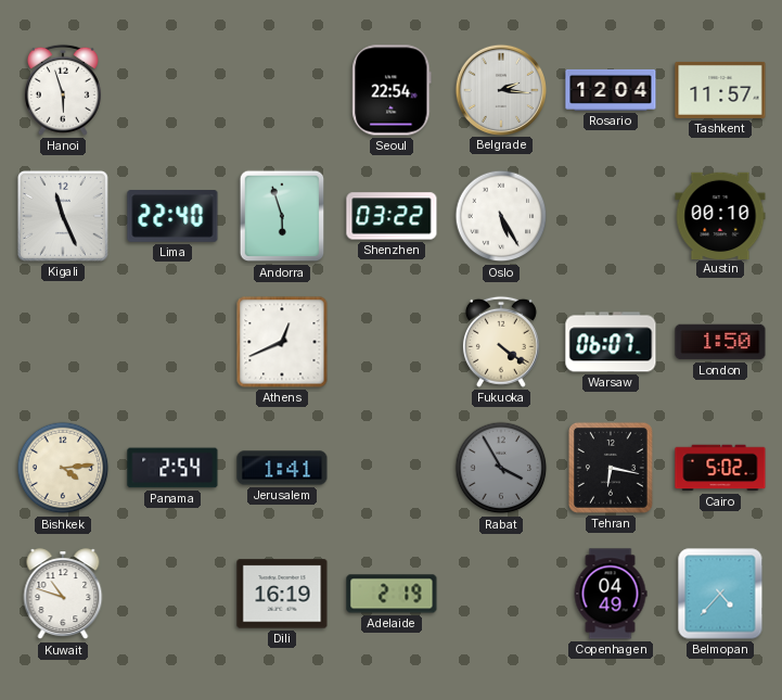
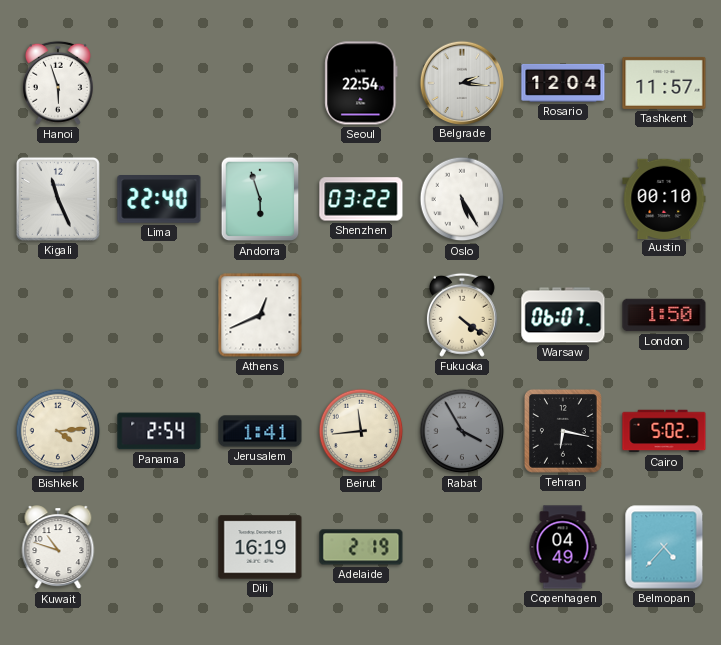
Beirut: none -> 11:44
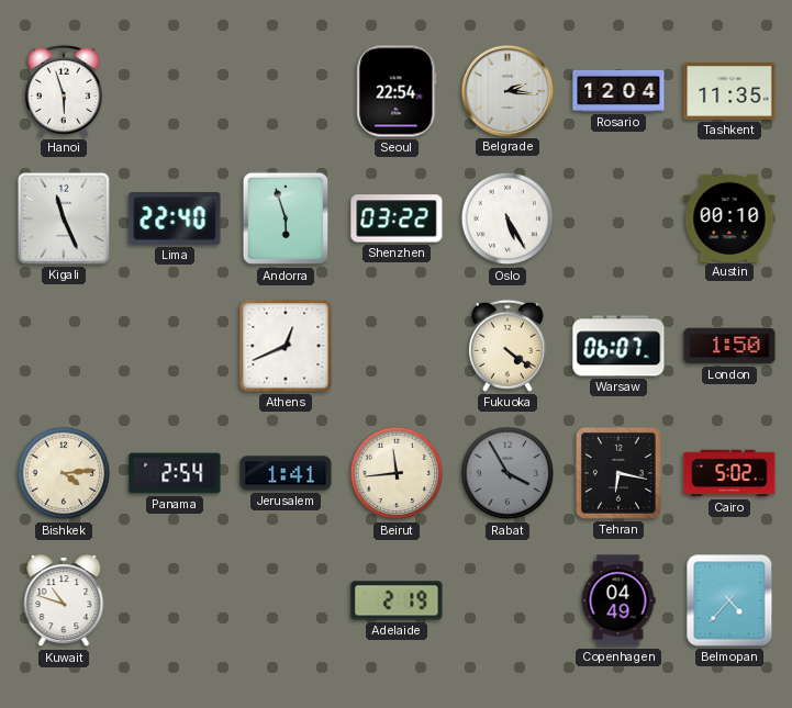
Tashkent: 11:57 -> 11:35
Dili: 16:19 -> none
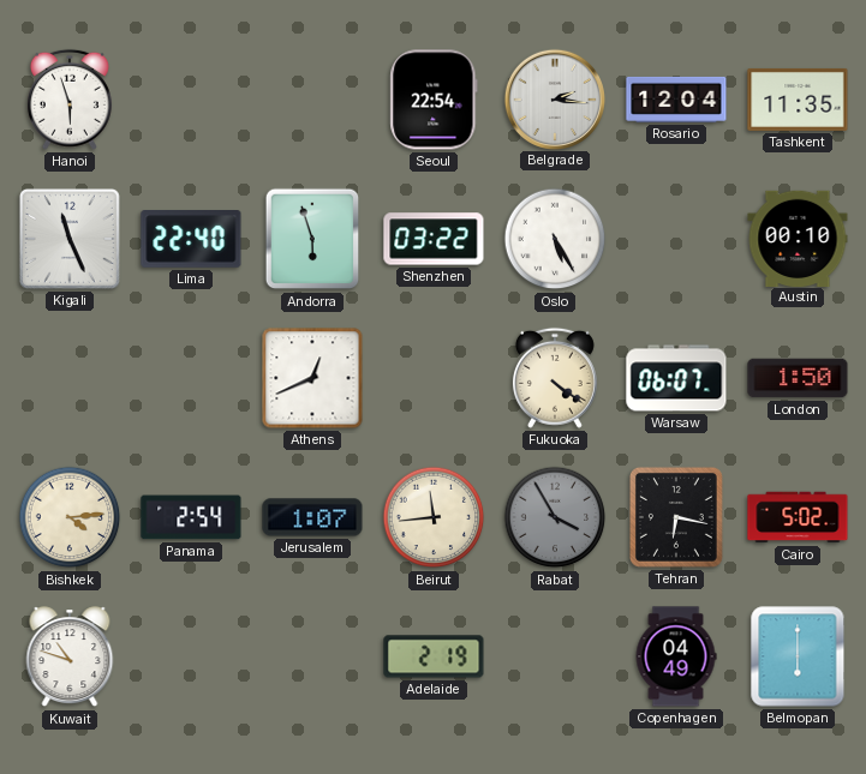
Jerusalem: 1:41 -> 1:07
Belmopan: 4:37 -> 6:00
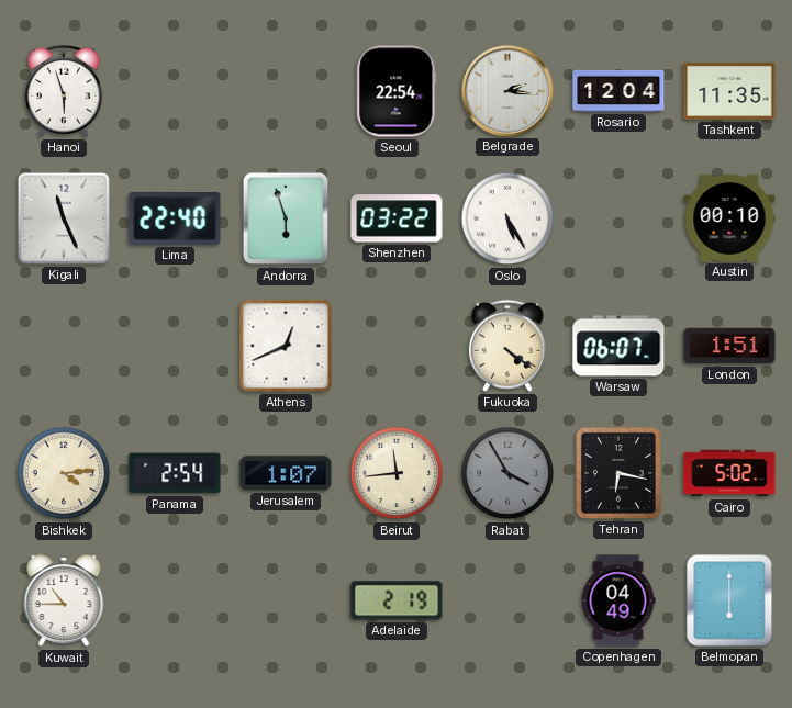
London: 1:50 -> 1:51
Kuwait: 10:48 -> 10:45
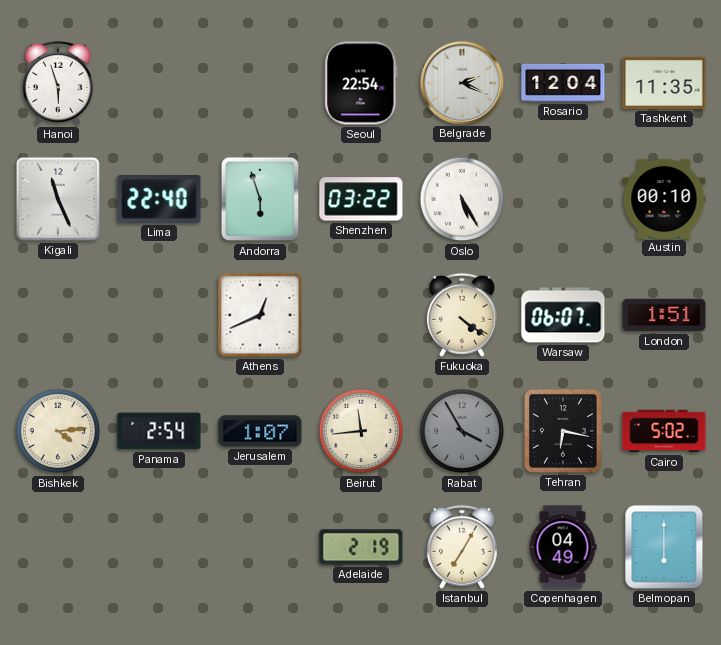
Belgrade: 2:16 -> 2:19
Kuwait: 10:45 -> none
Istanbul: none -> 7:05
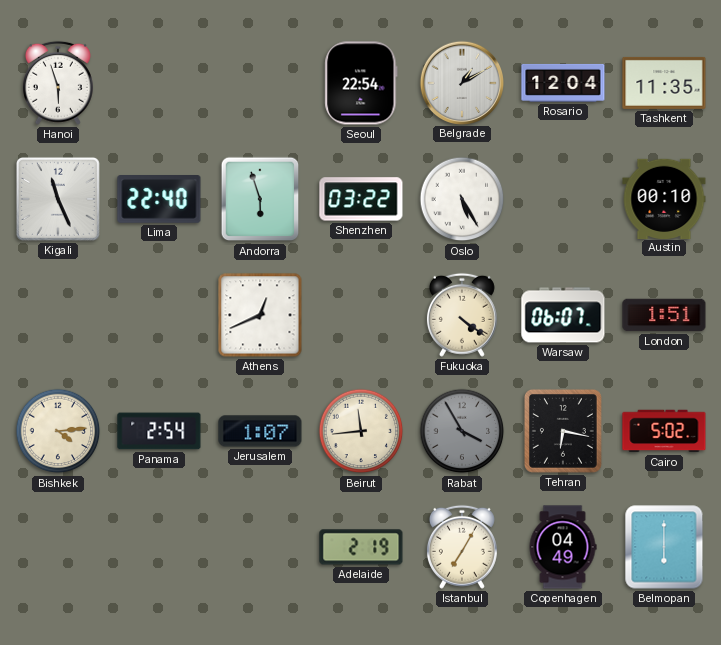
Belgrade: 2:19 -> 1:10
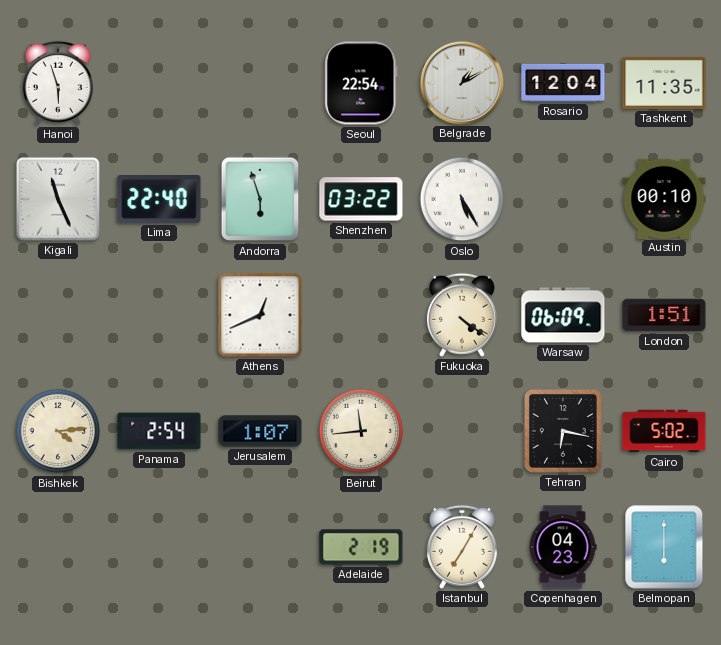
Warsaw: 06:07 -> 06:09
Rabat: 3:55 -> none
Copenhagen: 04:49 -> 04:23
